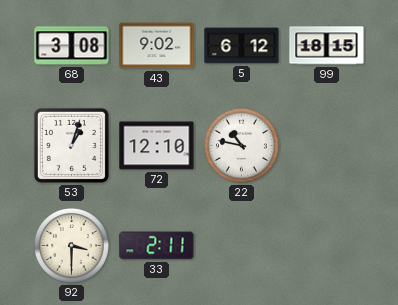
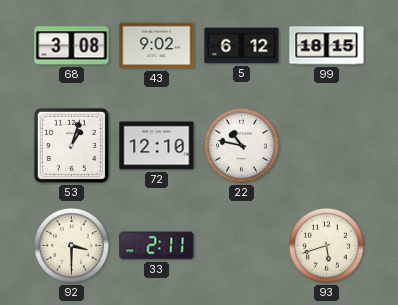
93: none -> 5:42
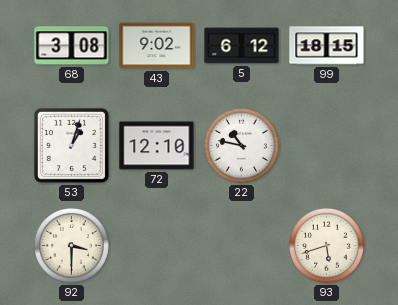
33: 2:11 -> none
